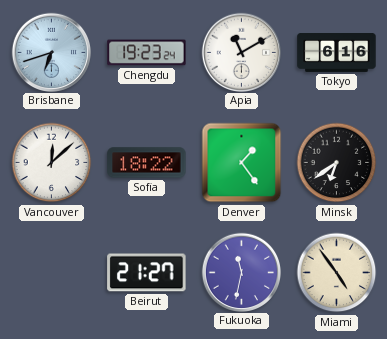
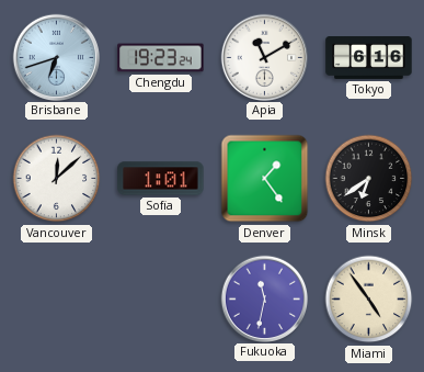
Sofia: 18:22 -> 1:01
Beirut: 21:27 -> none
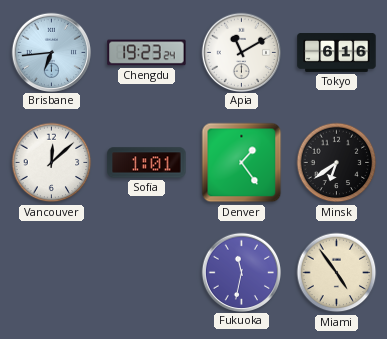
Brisbane: 6:42 -> 6:44
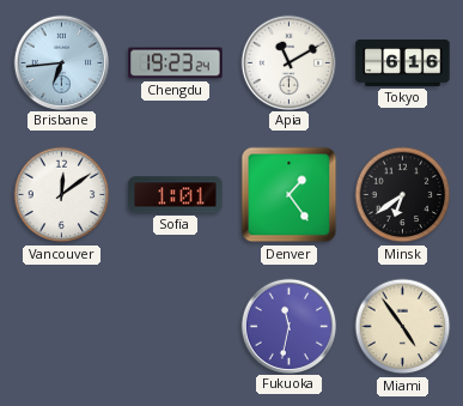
Vancouver: 12:08 -> 12:09
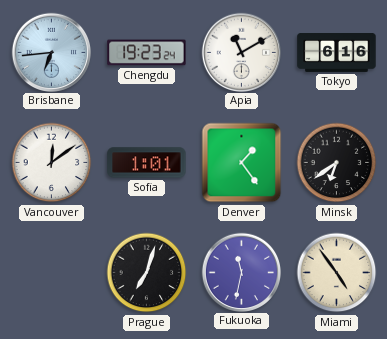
Prague: none -> 7:03
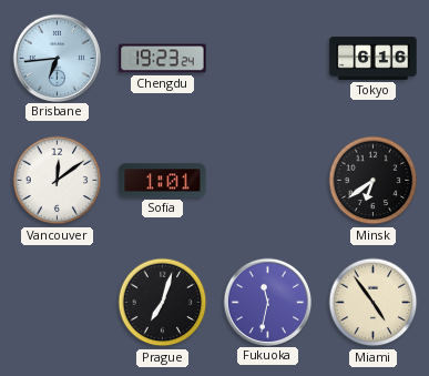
Apia: 11:10 -> none
Denver: 1:24 -> none
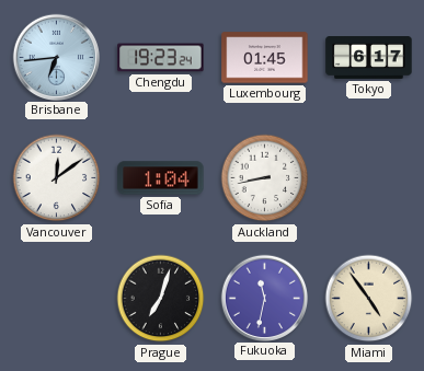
Luxembourg: none -> 01:45
Tokyo: 6:16 -> 6:17
Sofia: 1:01 -> 1:04
Auckland: none -> 8:43
Minsk: 6:39 -> none
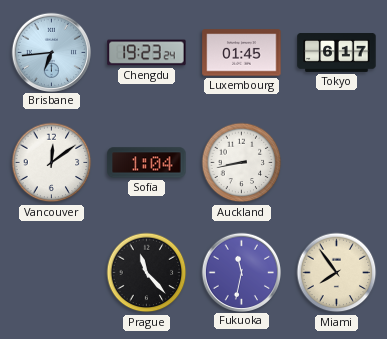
Prague: 7:03 -> 11:23
Miami: 4:54 -> 7:54
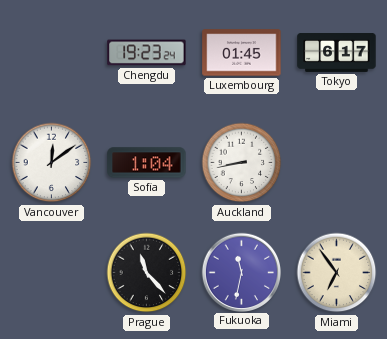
Brisbane: 6:44 -> none
Miami: 7:54 -> 6:54
